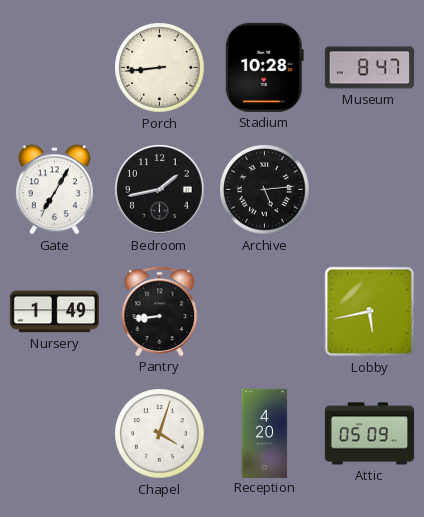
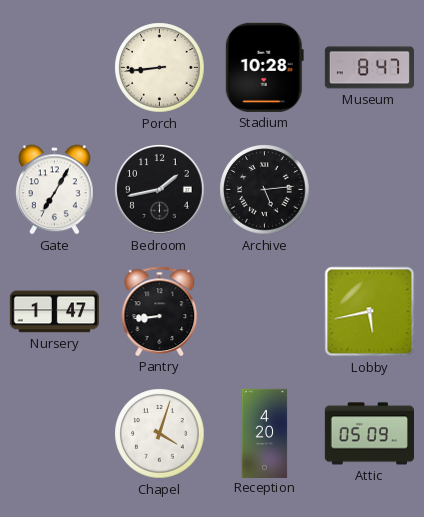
Nursery: 1:49 -> 1:47
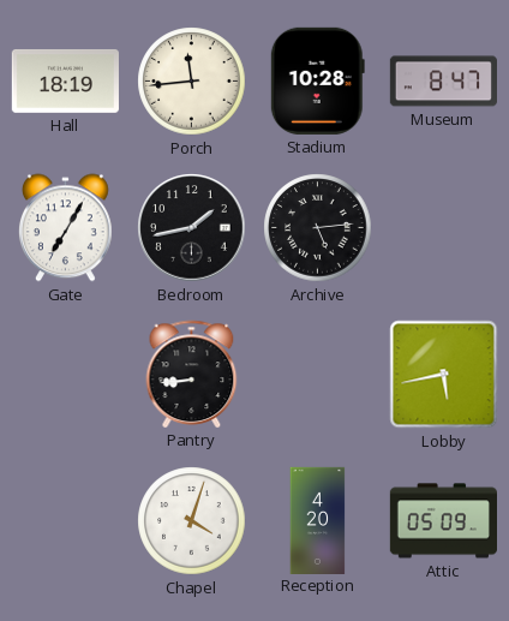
Hall: none -> 18:19
Porch: 8:44 -> 11:44
Nursery: 1:47 -> none
